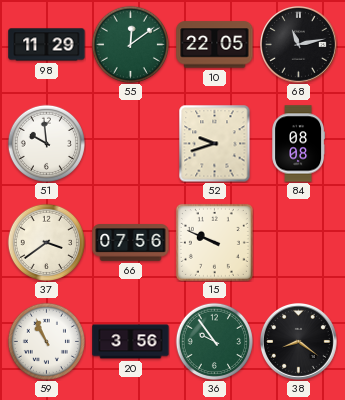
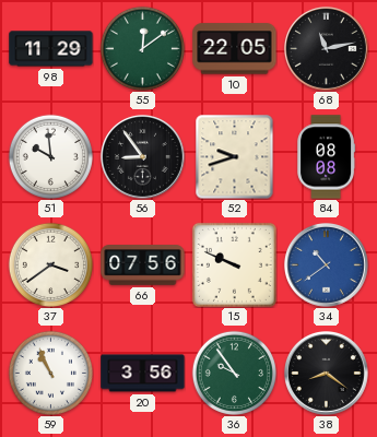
56: none -> 8:54
34: none -> 10:39
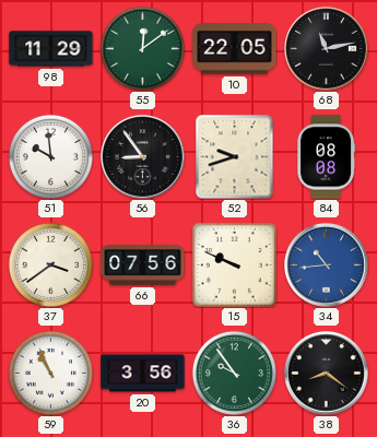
34: 10:39 -> 10:44
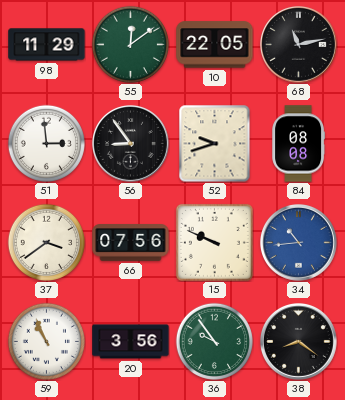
51: 9:59 -> 2:59
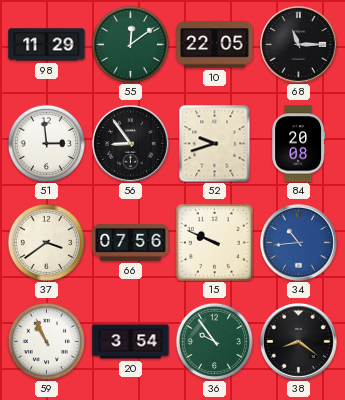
68: 11:13 -> 11:15
84: 08:08 -> 20:08
20: 3:56 -> 3:54
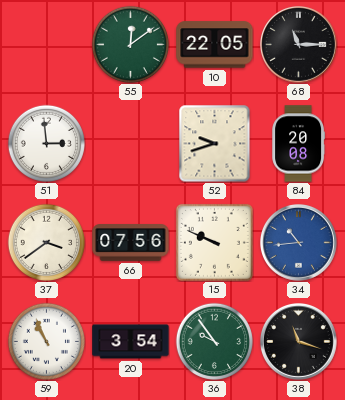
98: 11:29 -> none
56: 8:54 -> none
38: 8:21 -> 11:18
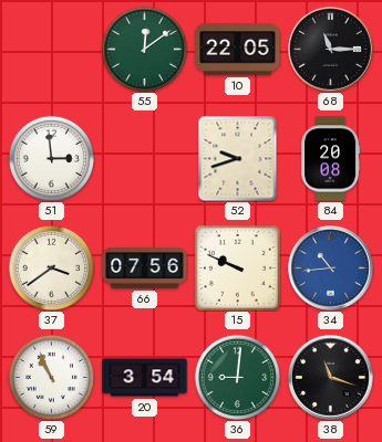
36: 9:54 -> 9:01
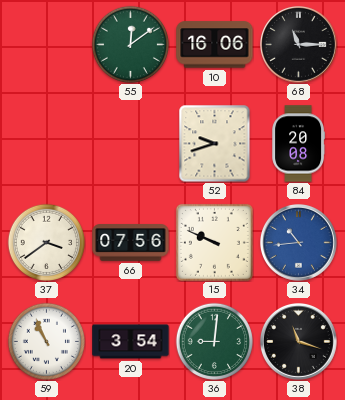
10: 22:05 -> 16:06
51: 2:59 -> none
